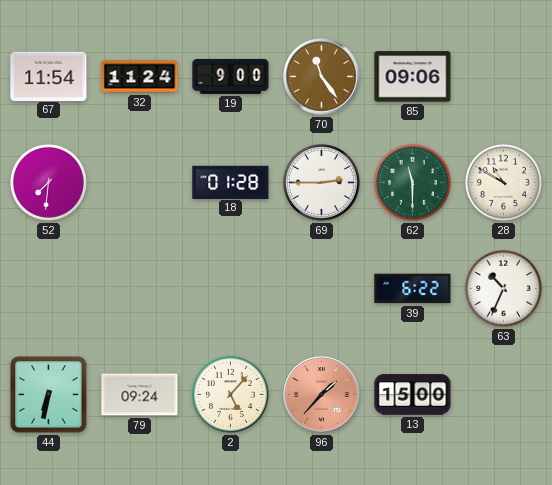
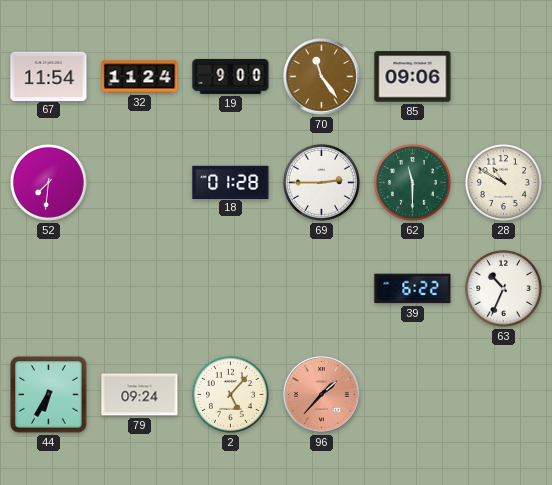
44: 6:32 -> 6:35
13: 15:00 -> none
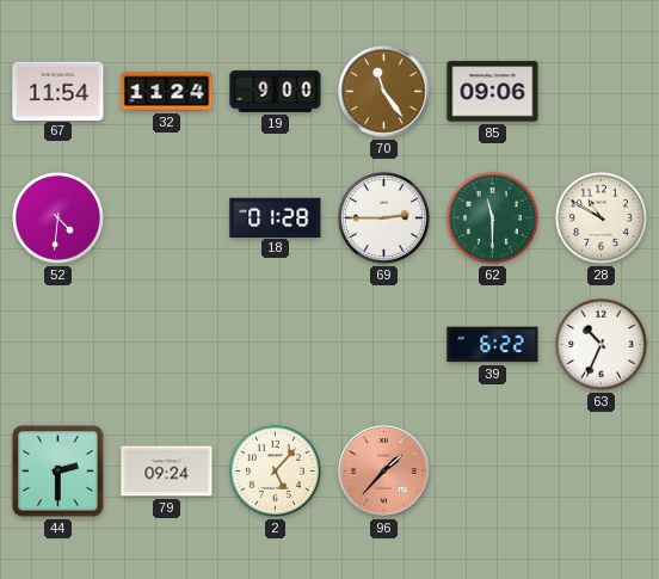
52: 7:31 -> 4:31
44: 6:35 -> 2:30
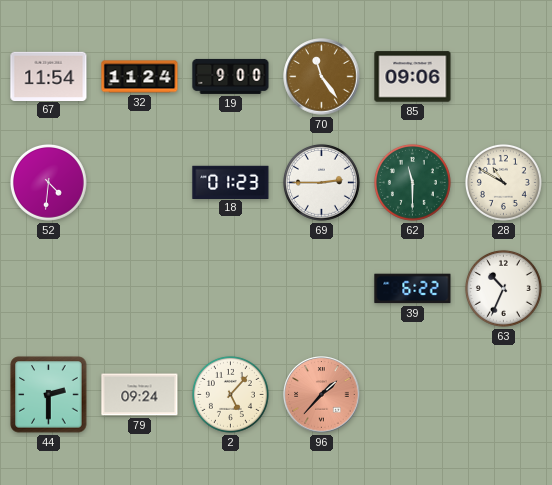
18: 01:28 -> 01:23
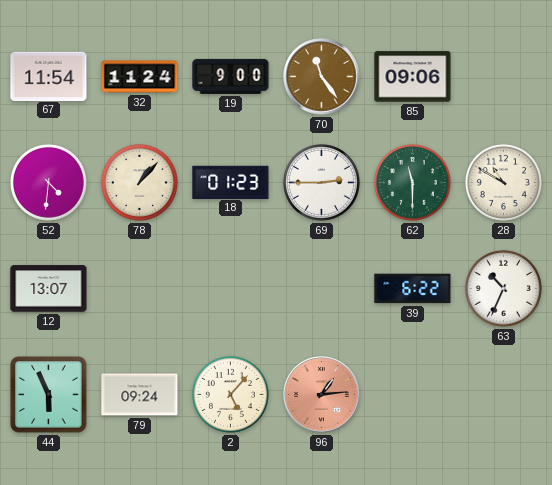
78: none -> 1:07
12: none -> 13:07
44: 2:30 -> 5:56
96: 1:37 -> 1:14
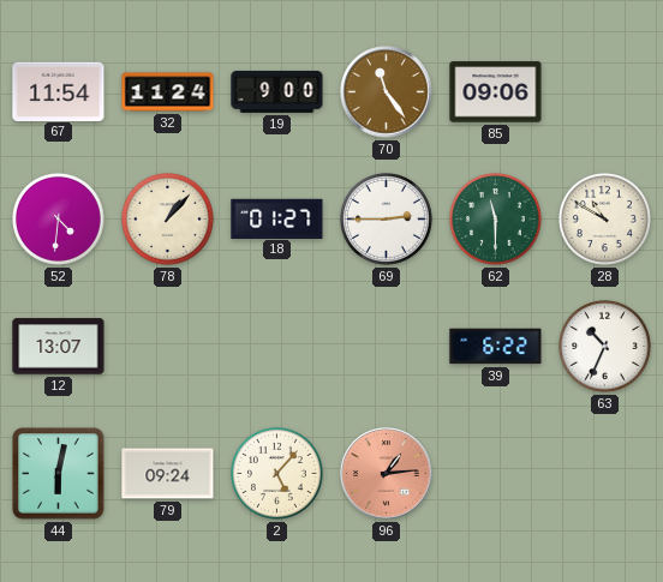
18: 01:23 -> 01:27
44: 5:56 -> 6:02
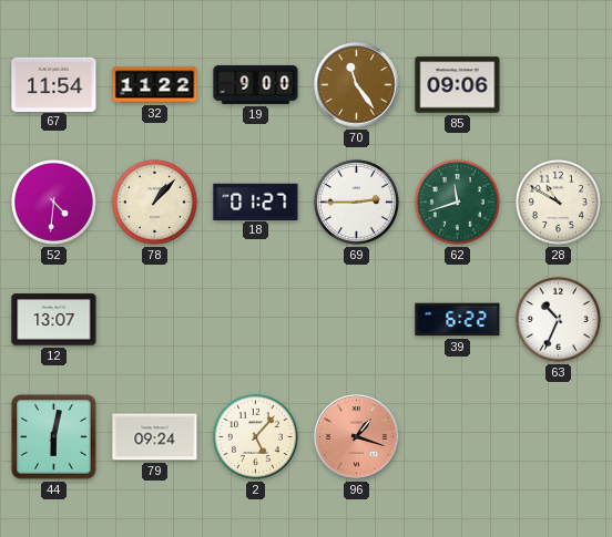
32: 11:24 -> 11:22
62: 11:30 -> 11:42
96: 1:14 -> 1:18
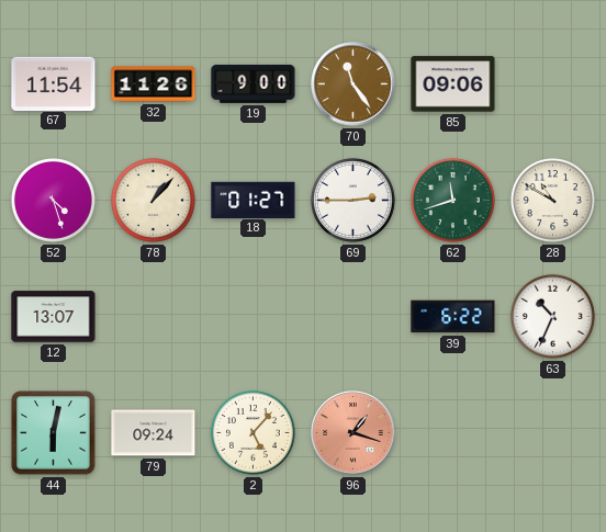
32: 11:22 -> 11:26
52: 4:31 -> 4:27
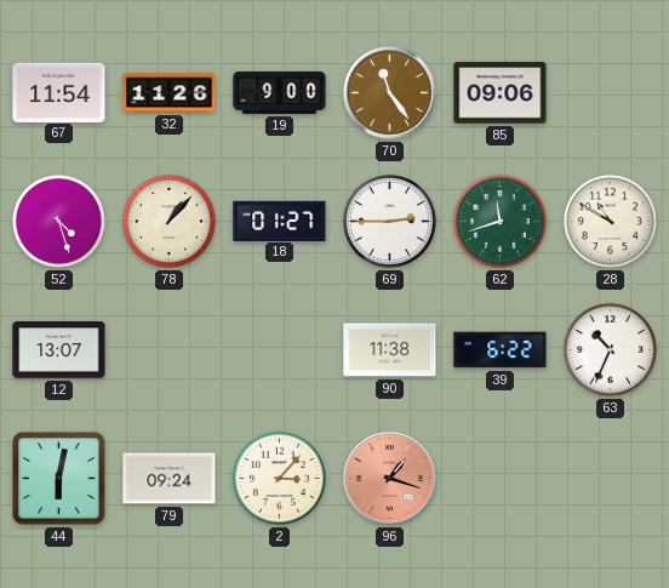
90: none -> 11:38
2: 5:07 -> 3:07
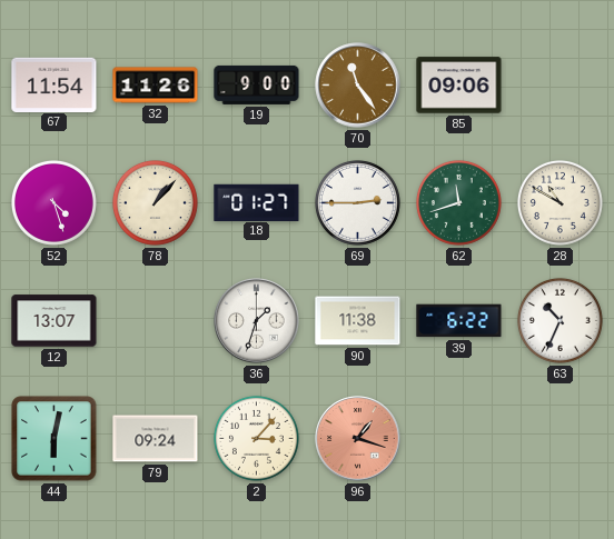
36: none -> 1:33
